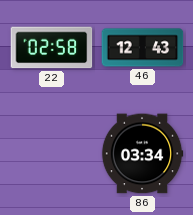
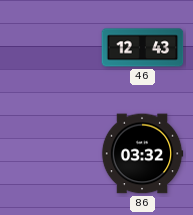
22: 02:58 -> none
86: 03:34 -> 03:32
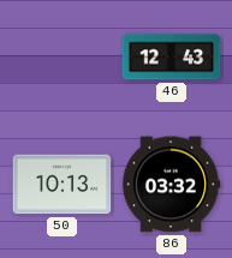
50: none -> 10:13
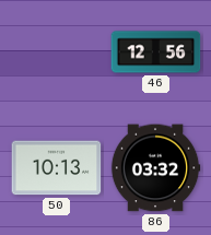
46: 12:43 -> 12:56
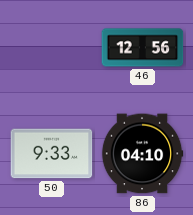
50: 10:13 -> 9:33
86: 03:32 -> 04:10
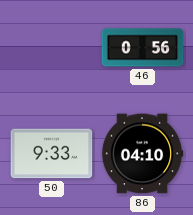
46: 12:56 -> 0:56
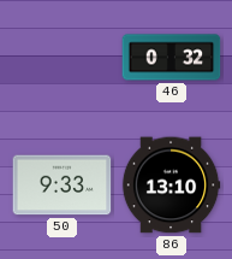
46: 0:56 -> 0:32
86: 04:10 -> 13:10
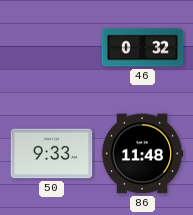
86: 13:10 -> 11:48
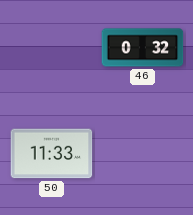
50: 9:33 -> 11:33
86: 11:48 -> none
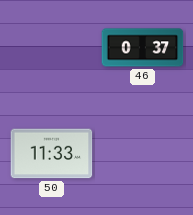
46: 0:32 -> 0:37
